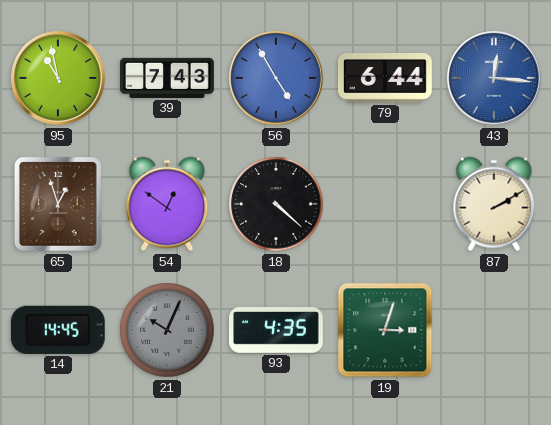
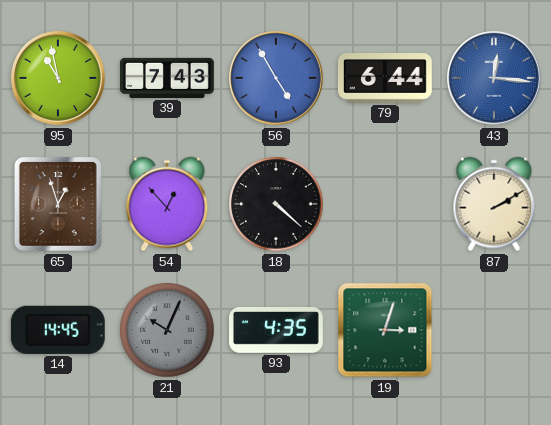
54: 12:51 -> 12:53
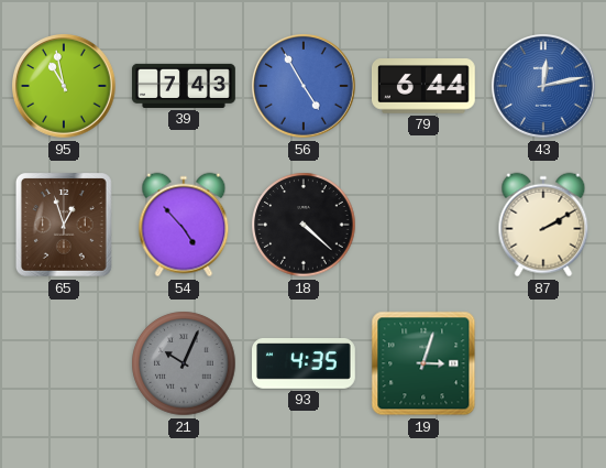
43: 12:16 -> 12:13
54: 12:53 -> 4:53
14: 14:45 -> none
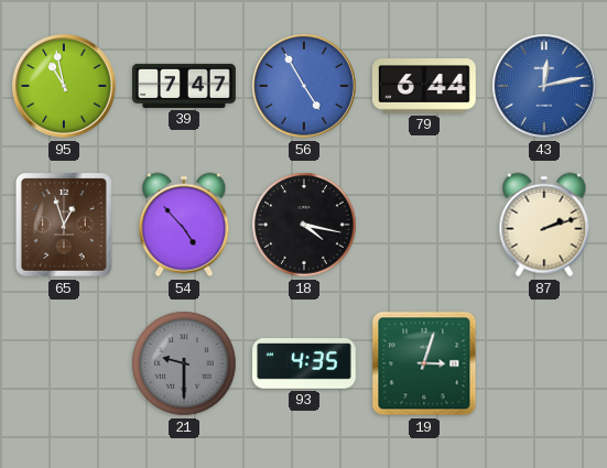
39: 7:43 -> 7:47
18: 4:22 -> 4:17
87: 2:10 -> 2:12
21: 10:04 -> 9:30
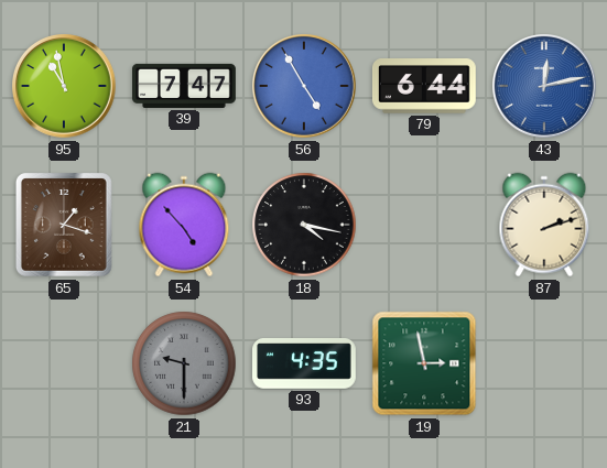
65: 12:57 -> 1:18
19: 3:03 -> 2:58
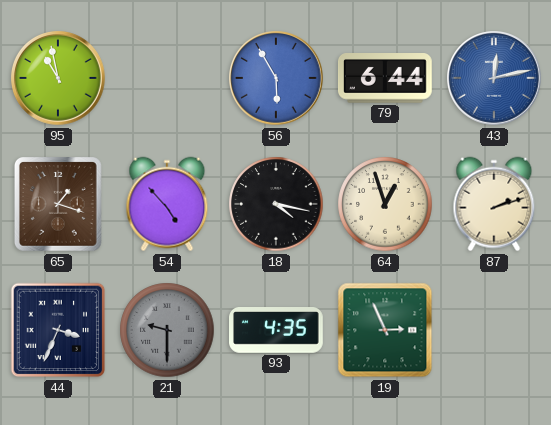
39: 7:47 -> none
56: 4:55 -> 5:55
64: none -> 12:57
44: none -> 3:34
19: 2:58 -> 2:56
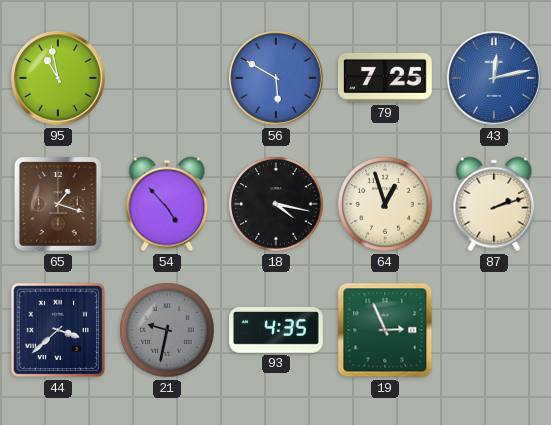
56: 5:55 -> 5:50
79: 6:44 -> 7:25
44: 3:34 -> 3:38
21: 9:30 -> 9:32
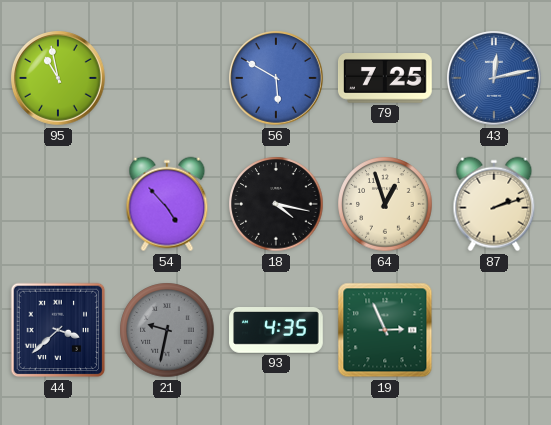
65: 1:18 -> none
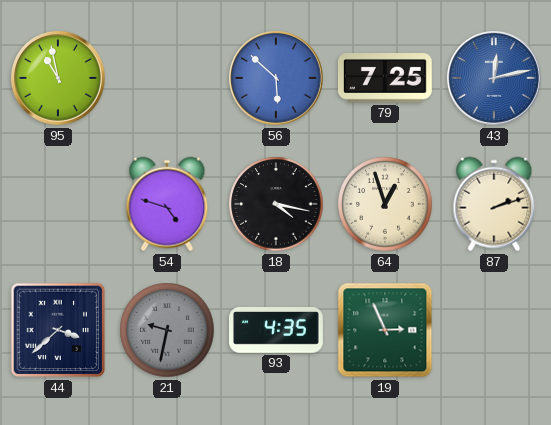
56: 5:50 -> 5:52
54: 4:53 -> 4:48
